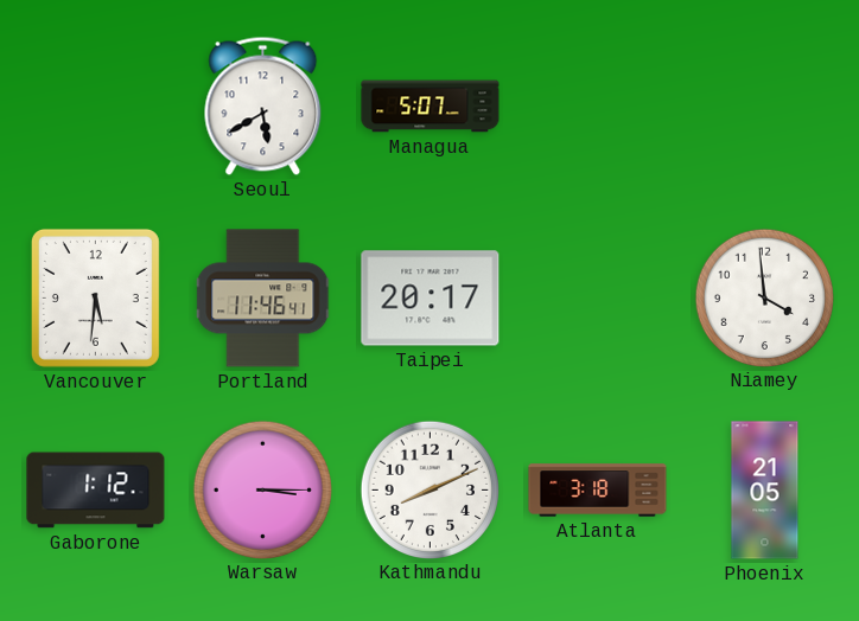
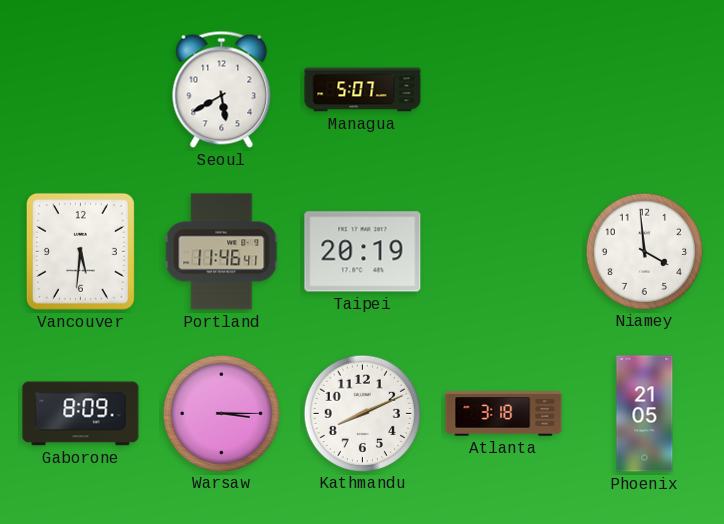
Taipei: 20:17 -> 20:19
Gaborone: 1:12 -> 8:09
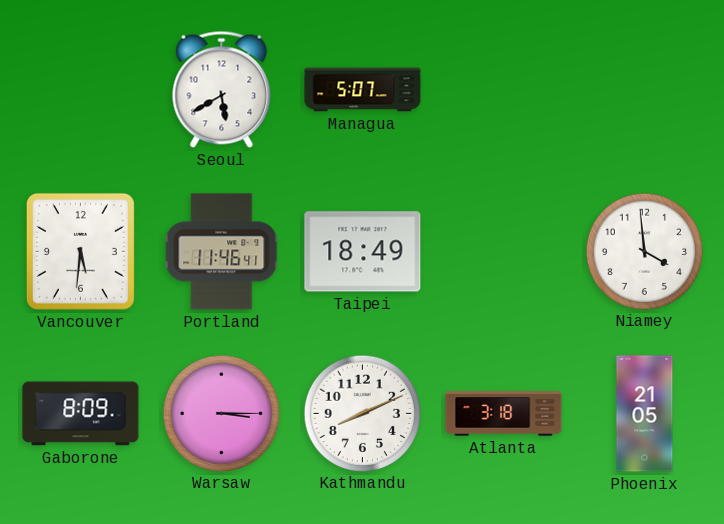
Taipei: 20:19 -> 18:49
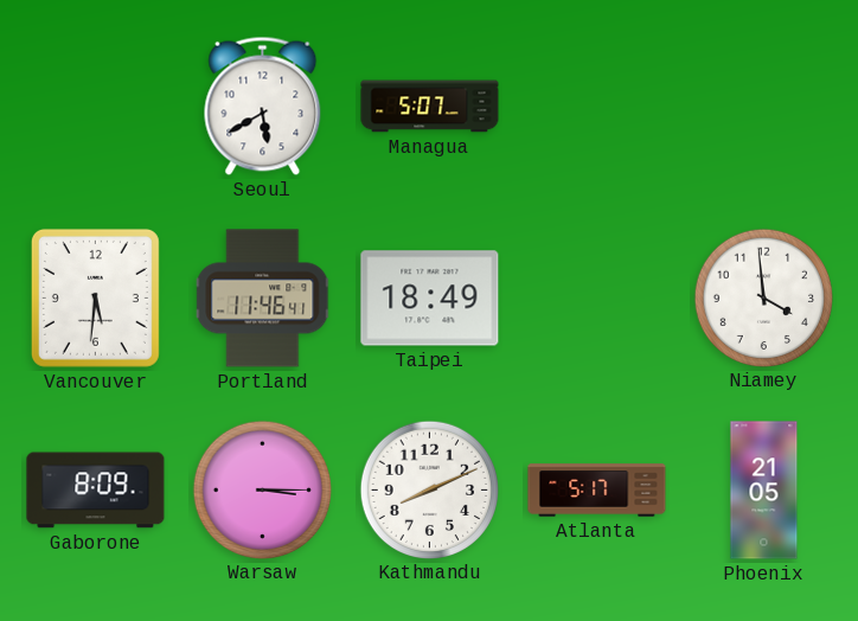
Atlanta: 3:18 -> 5:17
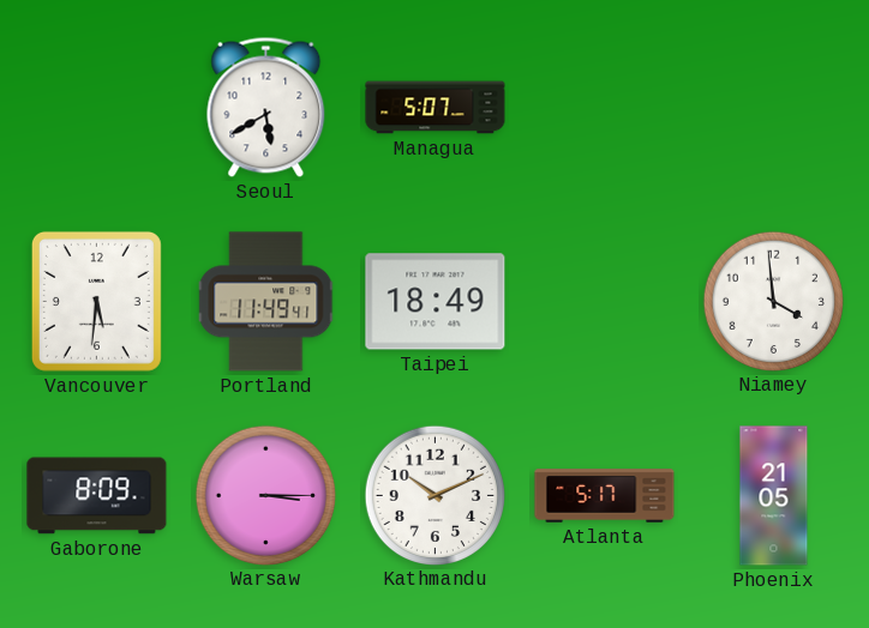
Portland: 11:46 -> 11:49
Kathmandu: 8:11 -> 10:11
